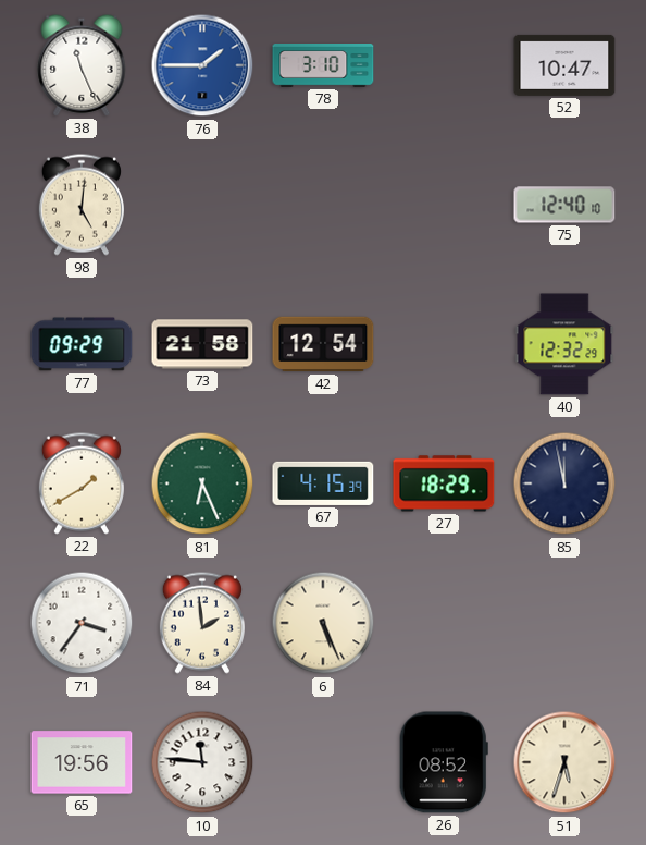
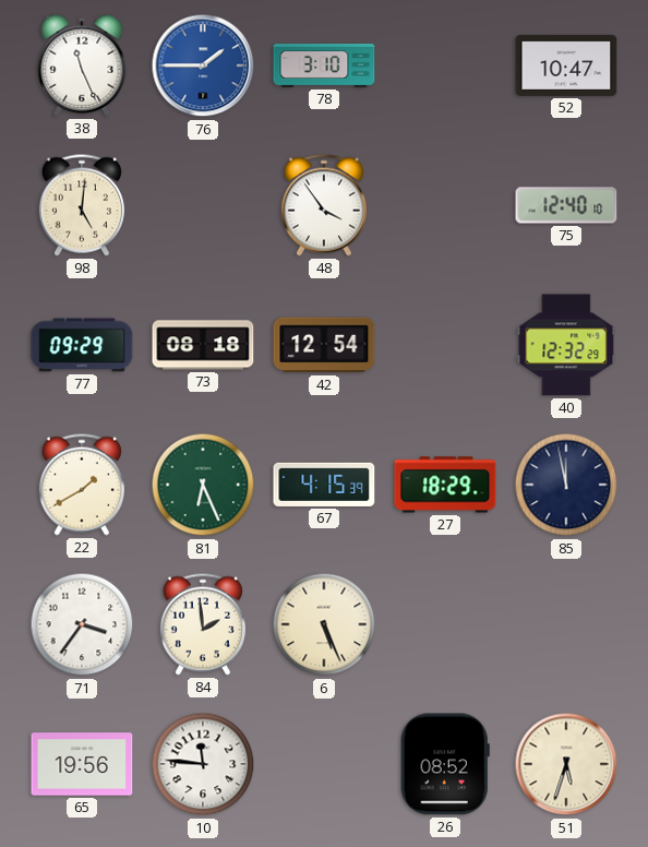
48: none -> 3:54
73: 21:58 -> 08:18
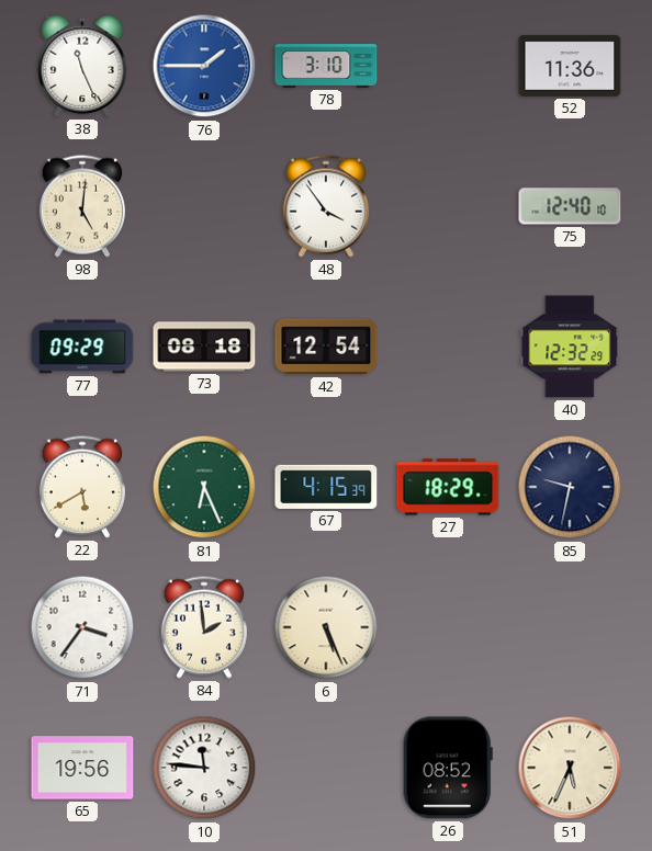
52: 10:47 -> 11:36
22: 1:40 -> 5:40
85: 11:58 -> 9:32
51: 5:33 -> 5:34
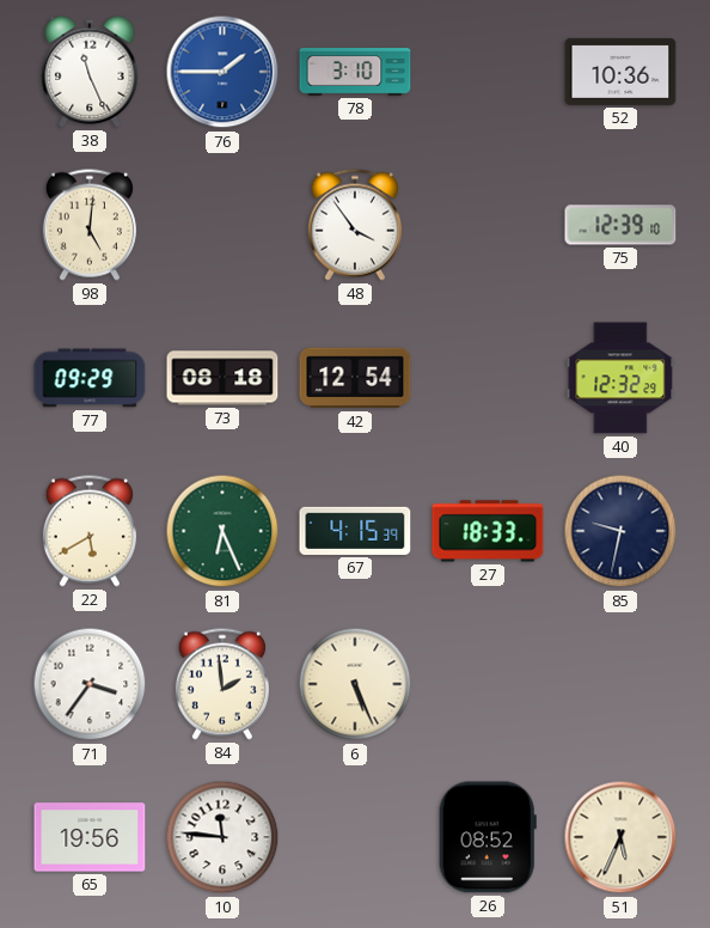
52: 11:36 -> 10:36
75: 12:40 -> 12:39
27: 18:29 -> 18:33
